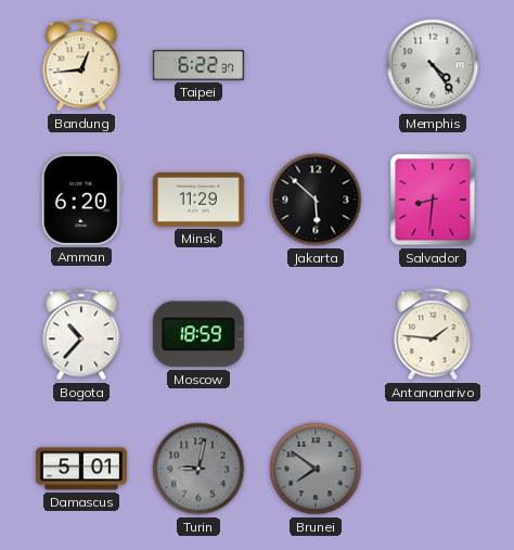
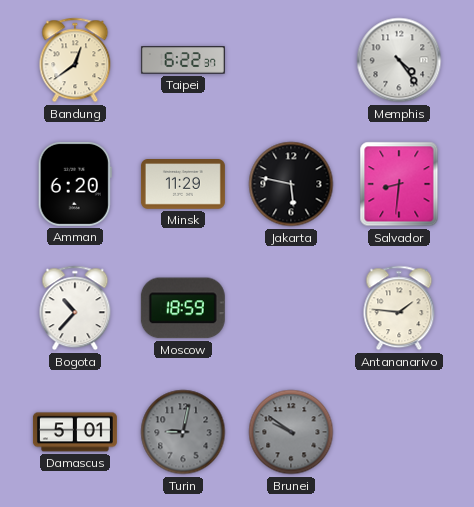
Bandung: 12:44 -> 12:39
Jakarta: 5:52 -> 5:47
Brunei: 7:51 -> 9:51
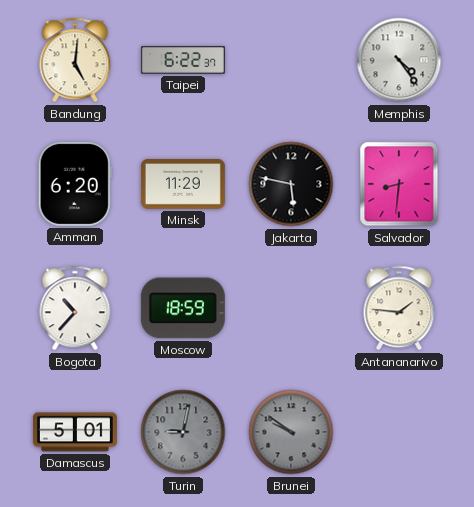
Bandung: 12:39 -> 5:01
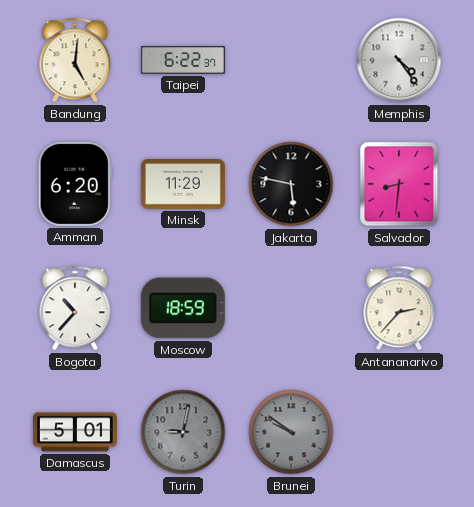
Antananarivo: 1:46 -> 2:37
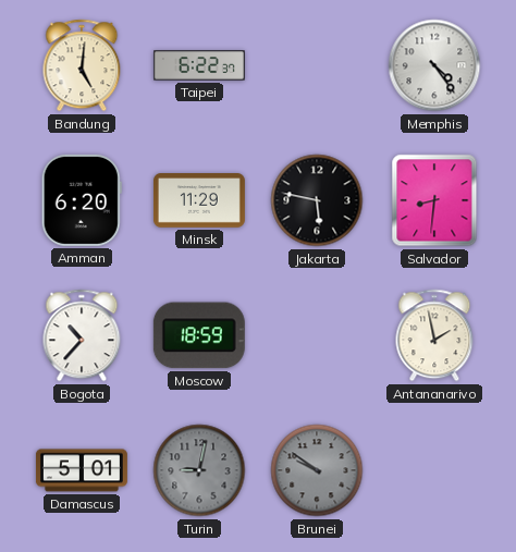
Antananarivo: 2:37 -> 1:58
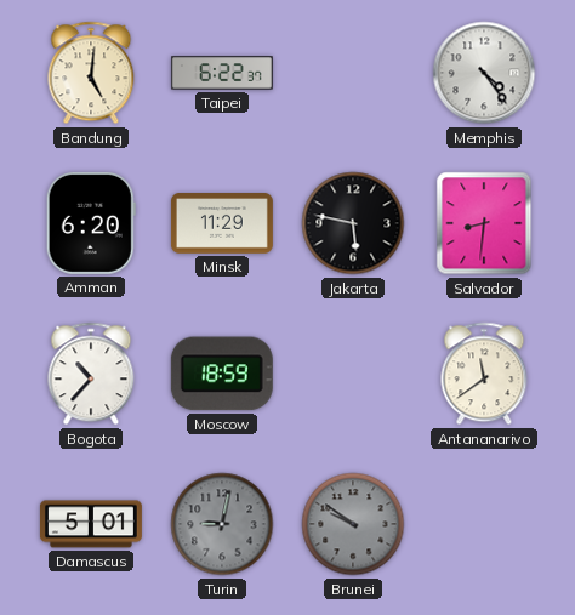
Antananarivo: 1:58 -> 11:39
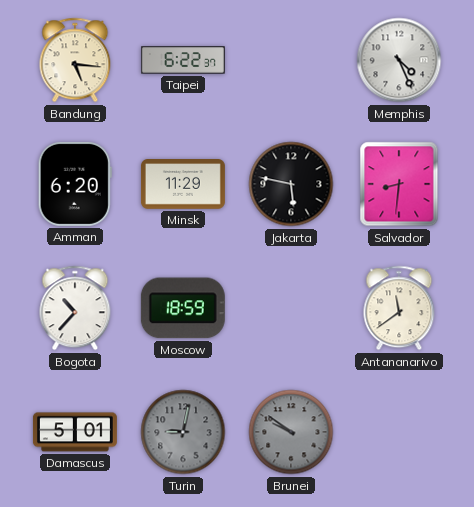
Bandung: 5:01 -> 5:16
Memphis: 4:24 -> 4:26
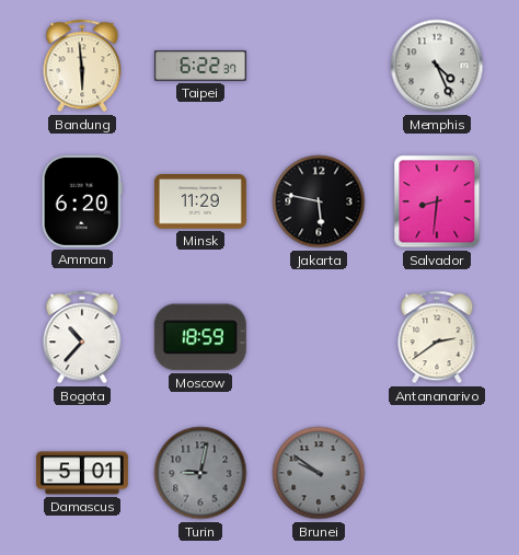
Bandung: 5:16 -> 5:59
Antananarivo: 11:39 -> 2:39
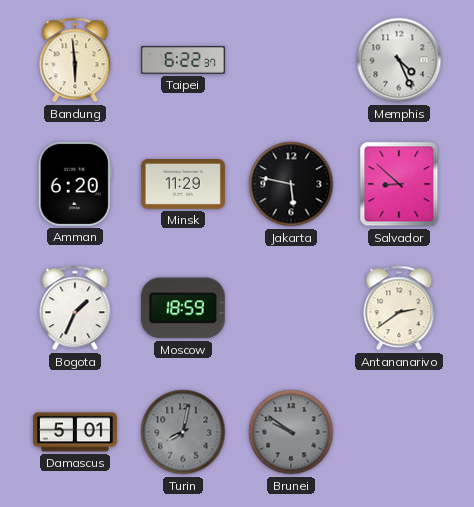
Salvador: 8:31 -> 8:52
Bogota: 10:37 -> 1:34
Turin: 9:02 -> 8:02
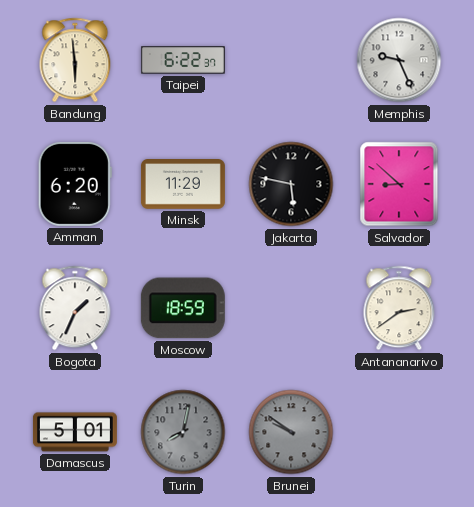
Memphis: 4:26 -> 9:26
